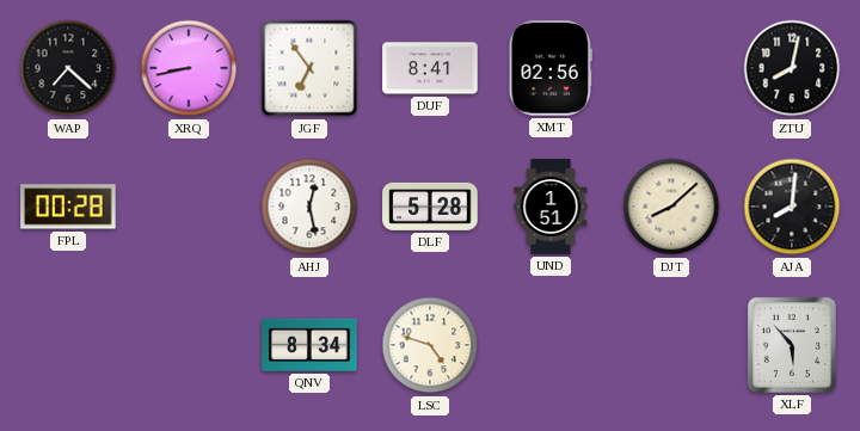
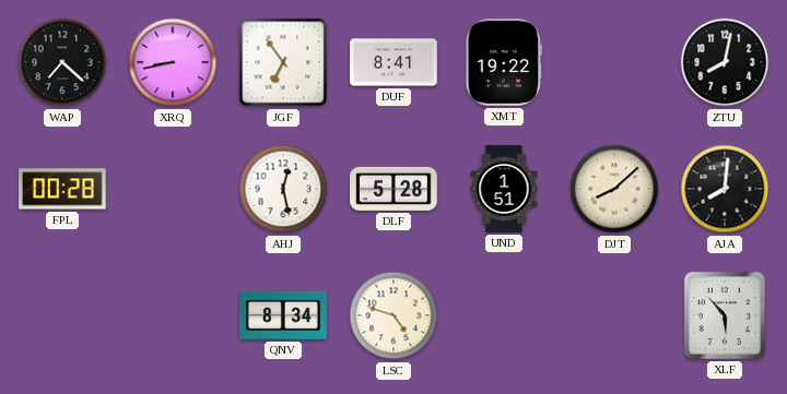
XMT: 02:56 -> 19:22
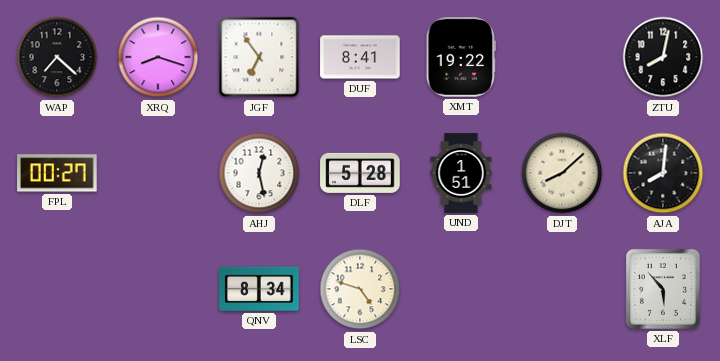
XRQ: 8:43 -> 8:18
FPL: 00:28 -> 00:27
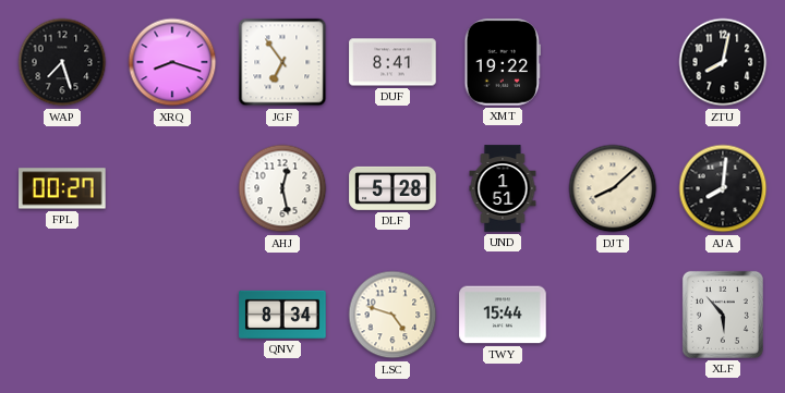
WAP: 7:22 -> 7:27
TWY: none -> 15:44
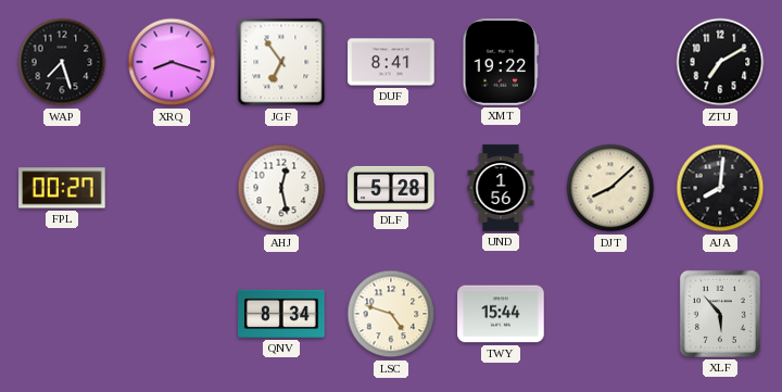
ZTU: 8:02 -> 7:10
UND: 1:51 -> 1:56
